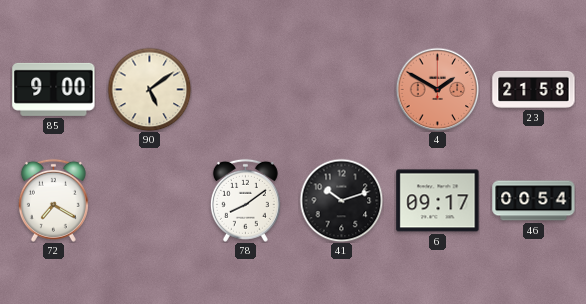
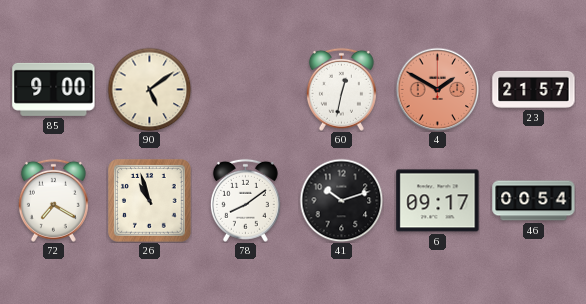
60: none -> 12:32
23: 21:58 -> 21:57
26: none -> 10:57
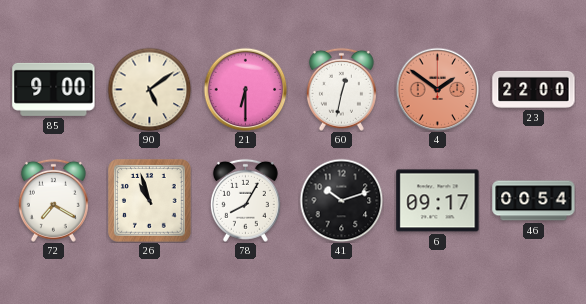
21: none -> 6:30
4: 1:50 -> 1:51
23: 21:57 -> 22:00
78: 8:09 -> 8:05
